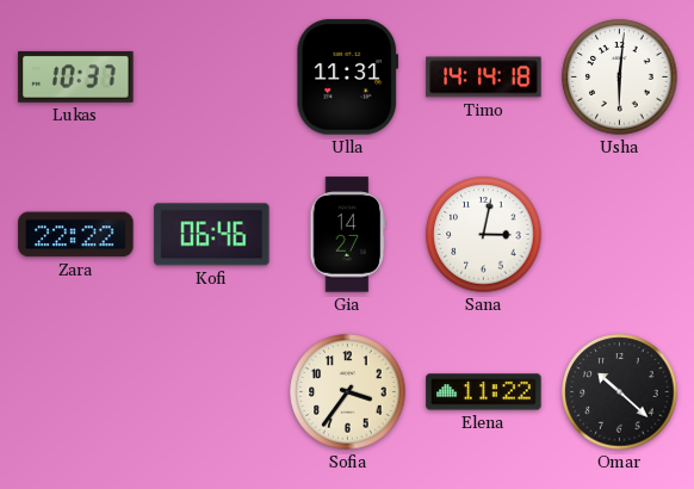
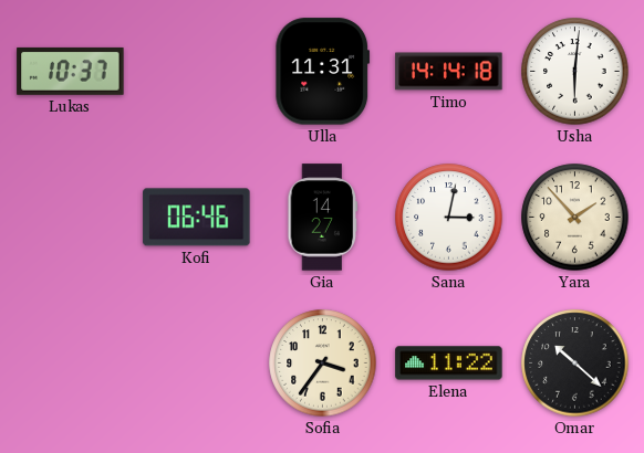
Zara: 22:22 -> none
Yara: none -> 1:53
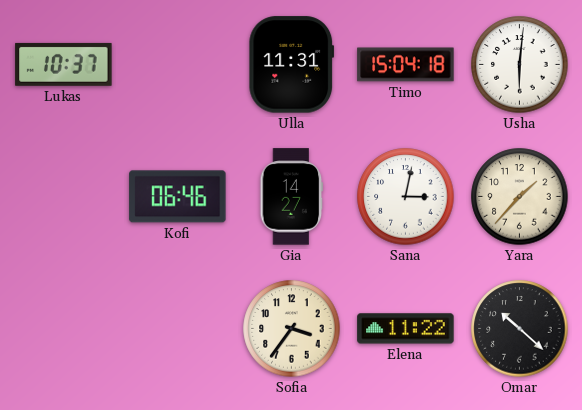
Timo: 14:14 -> 15:04
Yara: 1:53 -> 1:37
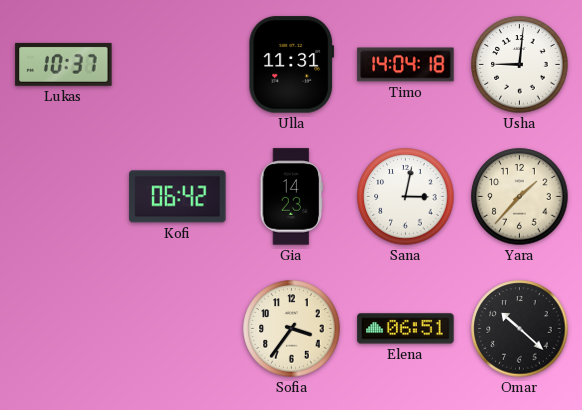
Timo: 15:04 -> 14:04
Usha: 6:01 -> 9:01
Kofi: 06:46 -> 06:42
Gia: 14:27 -> 14:23
Elena: 11:22 -> 06:51
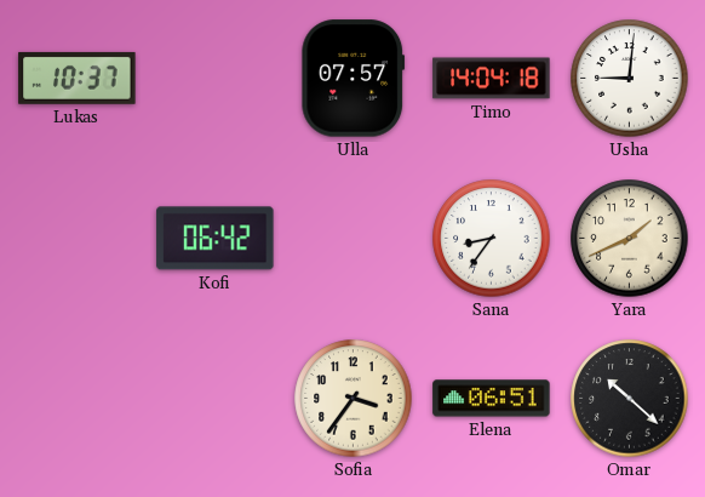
Ulla: 11:31 -> 07:57
Gia: 14:23 -> none
Sana: 3:02 -> 8:36
Yara: 1:37 -> 1:41
